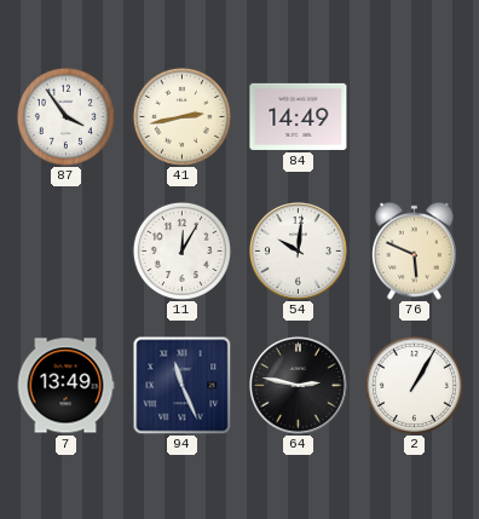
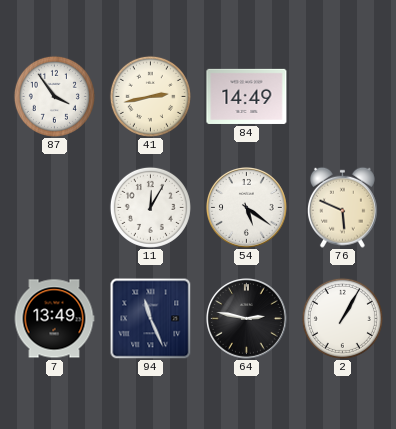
54: 10:01 -> 5:21
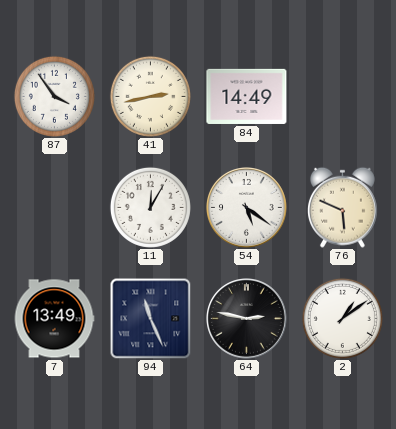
2: 1:05 -> 1:09
